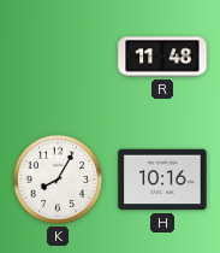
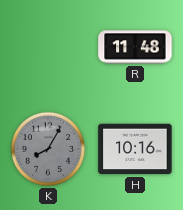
K dial: white -> grey
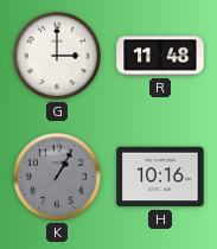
G: none -> 3:00
K: 8:05 -> 1:05
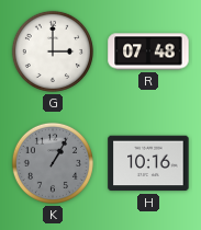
R: 11:48 -> 07:48
